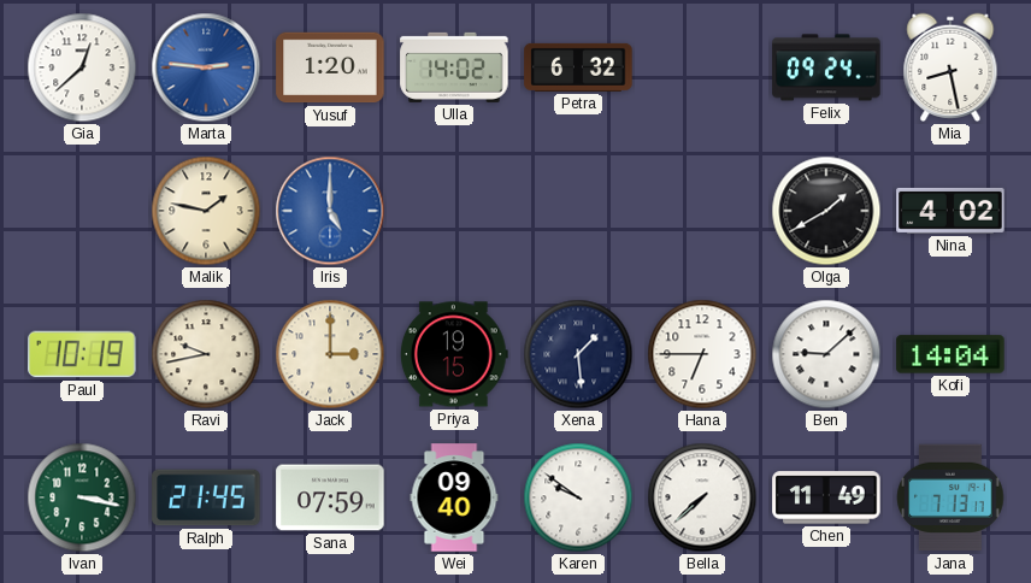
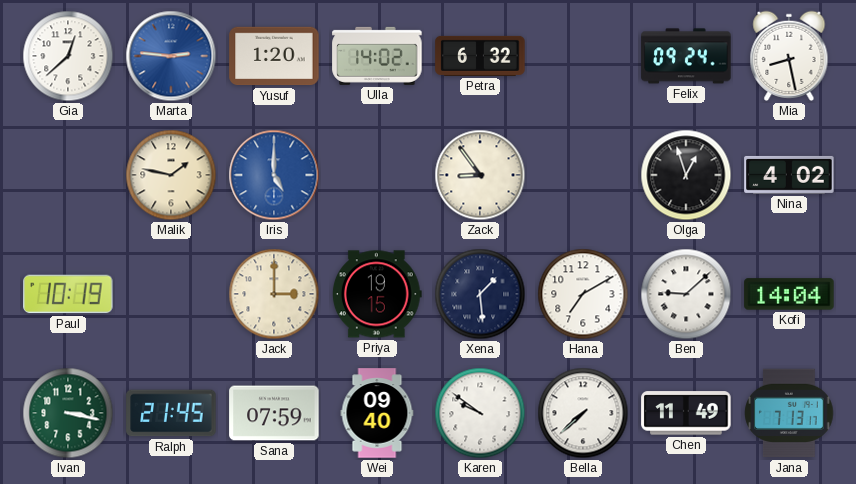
Zack: none -> 8:54
Olga: 1:40 -> 12:57
Ravi: 9:43 -> none
Hana: 6:45 -> 7:10
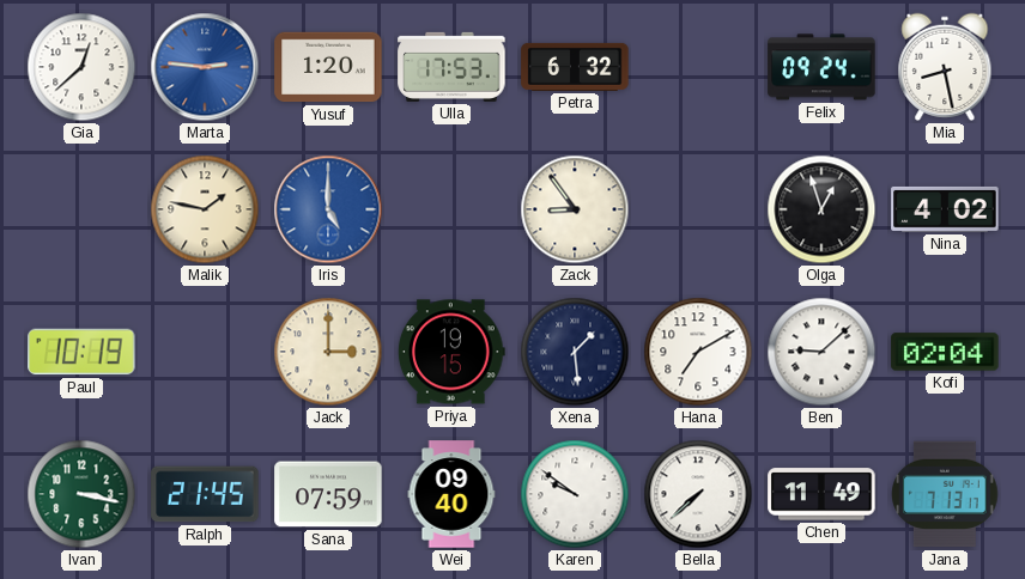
Ulla: 14:02 -> 17:53
Kofi: 14:04 -> 02:04
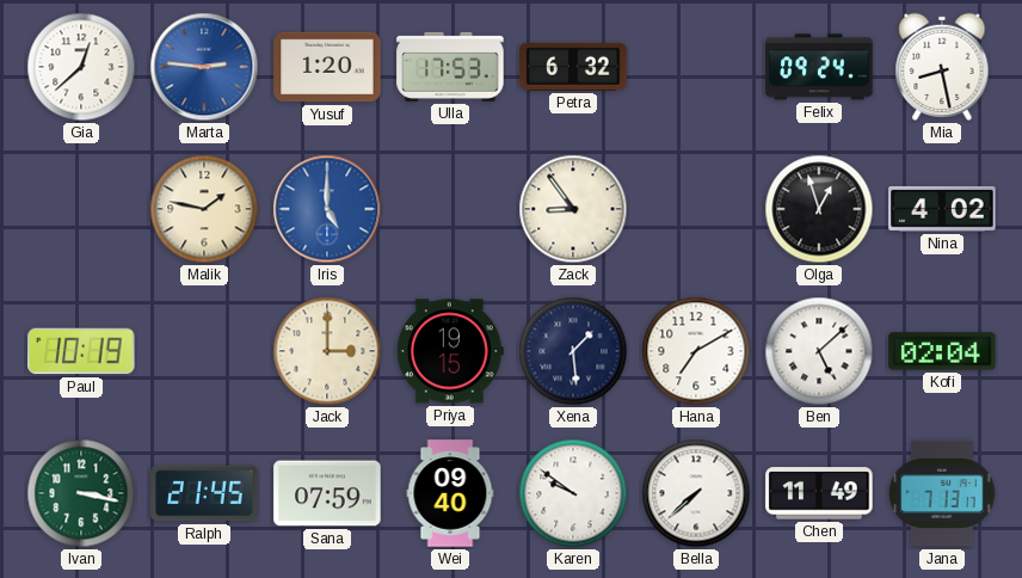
Ben: 9:08 -> 5:08
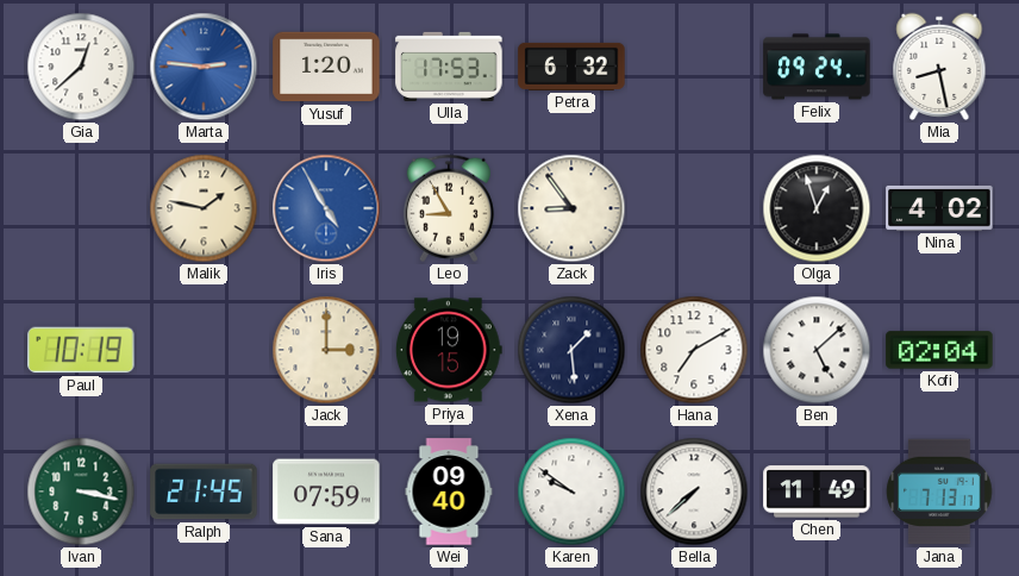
Iris: 5:00 -> 4:55
Leo: none -> 8:55
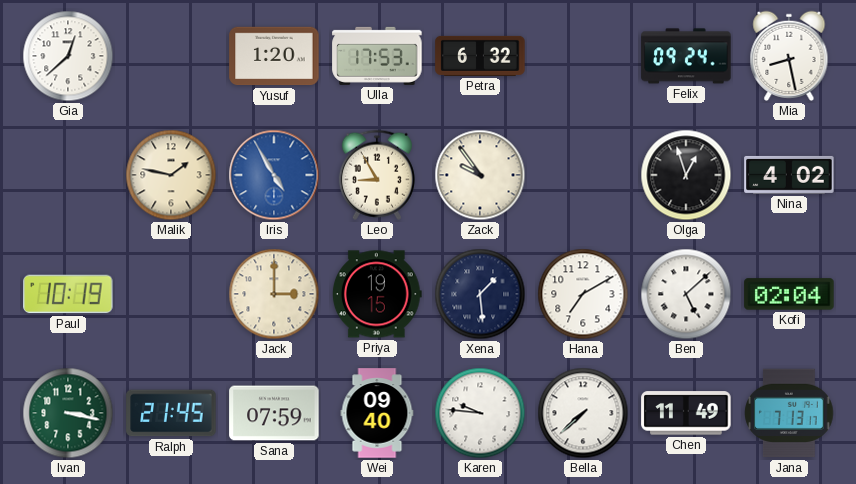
Marta: 2:46 -> none
Zack: 8:54 -> 9:54
Karen: 9:51 -> 9:46
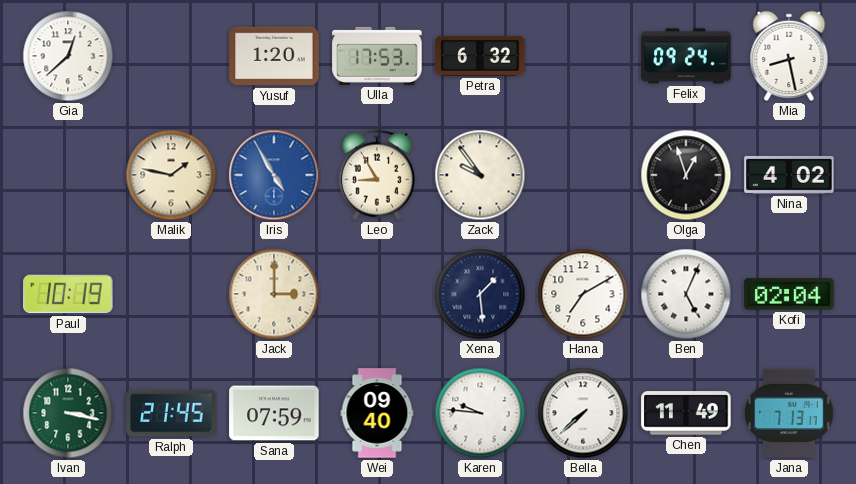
Priya: 19:15 -> none
Ben: 5:08 -> 5:04
